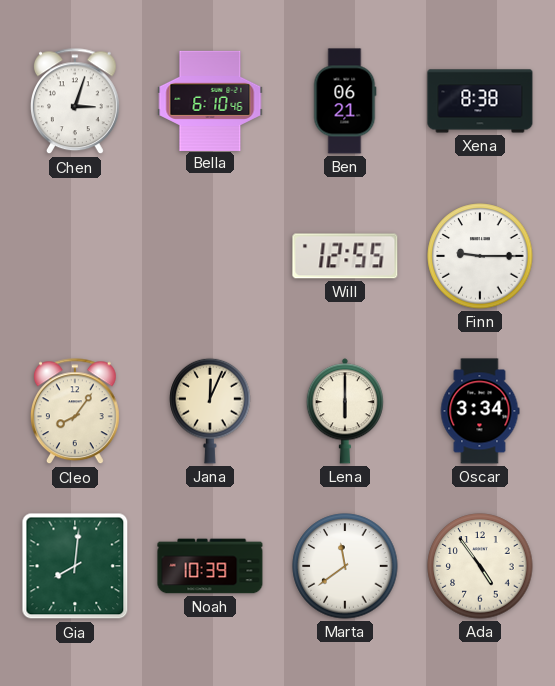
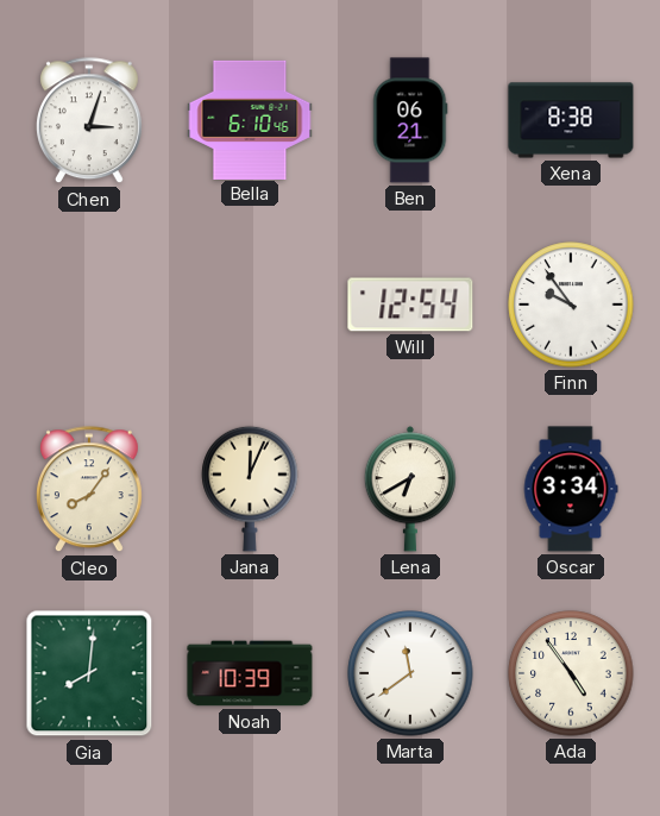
Will: 12:55 -> 12:54
Finn: 9:15 -> 9:54
Lena: 6:00 -> 6:40
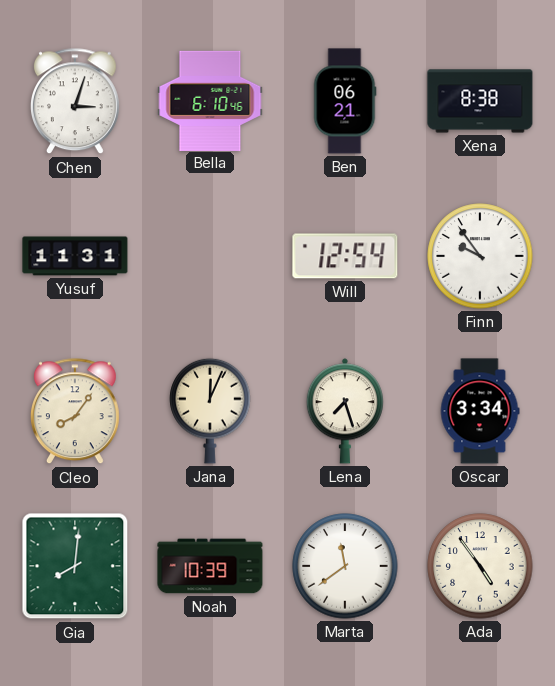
Yusuf: none -> 11:31
Lena: 6:40 -> 7:27
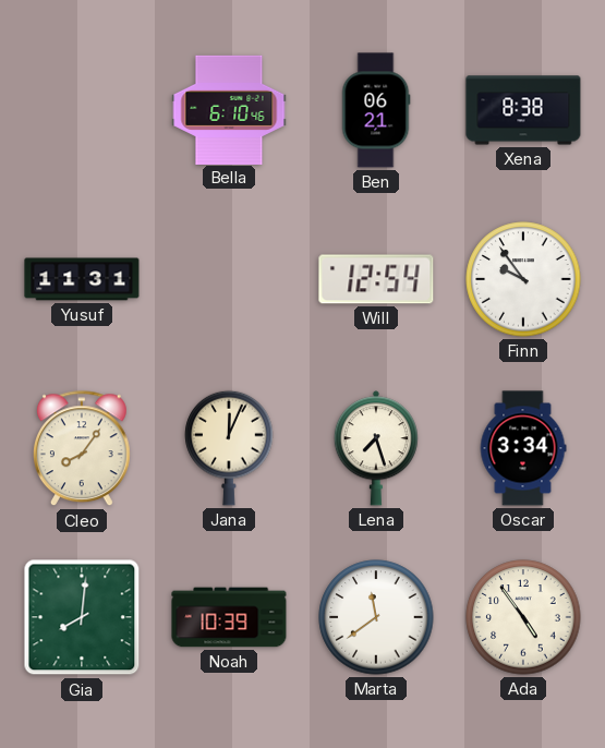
Chen: 3:03 -> none
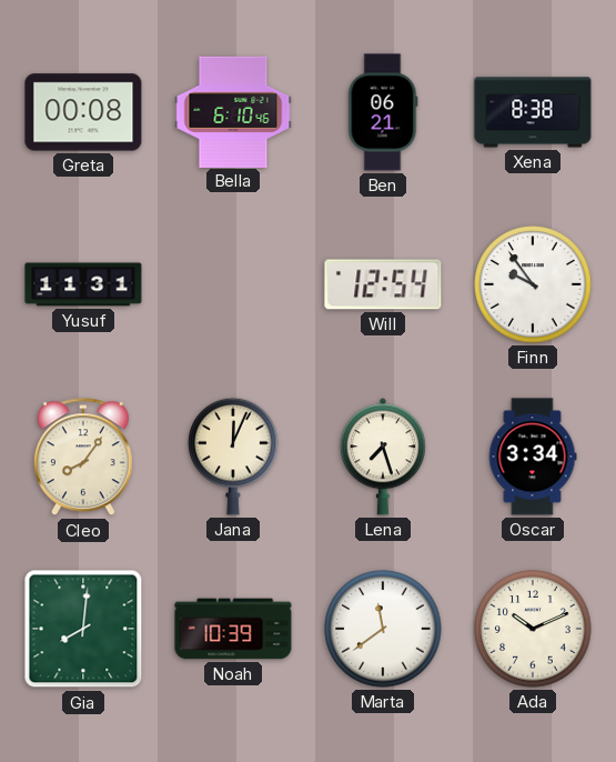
Greta: none -> 00:08
Ada: 4:54 -> 10:11
